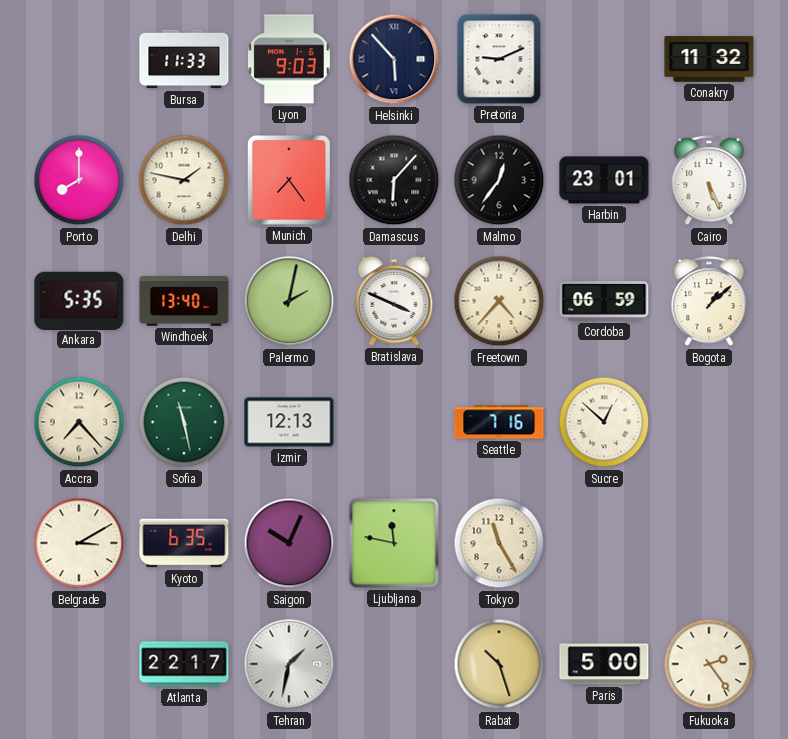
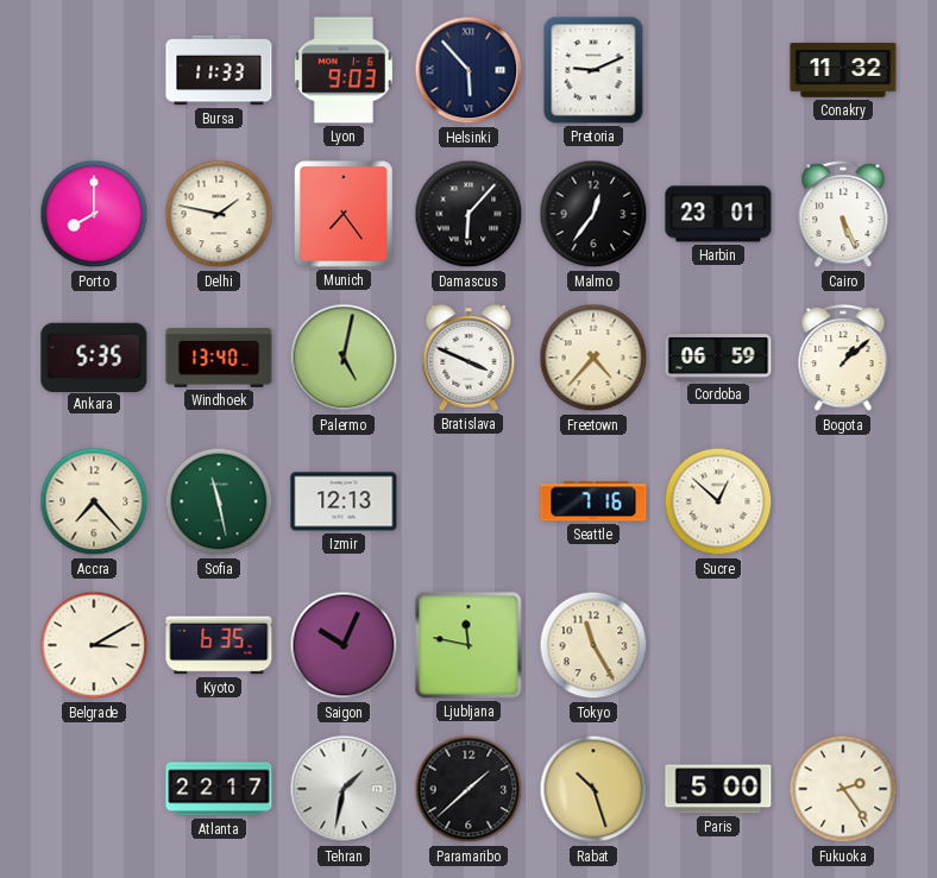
Palermo: 2:02 -> 5:02
Paramaribo: none -> 1:38
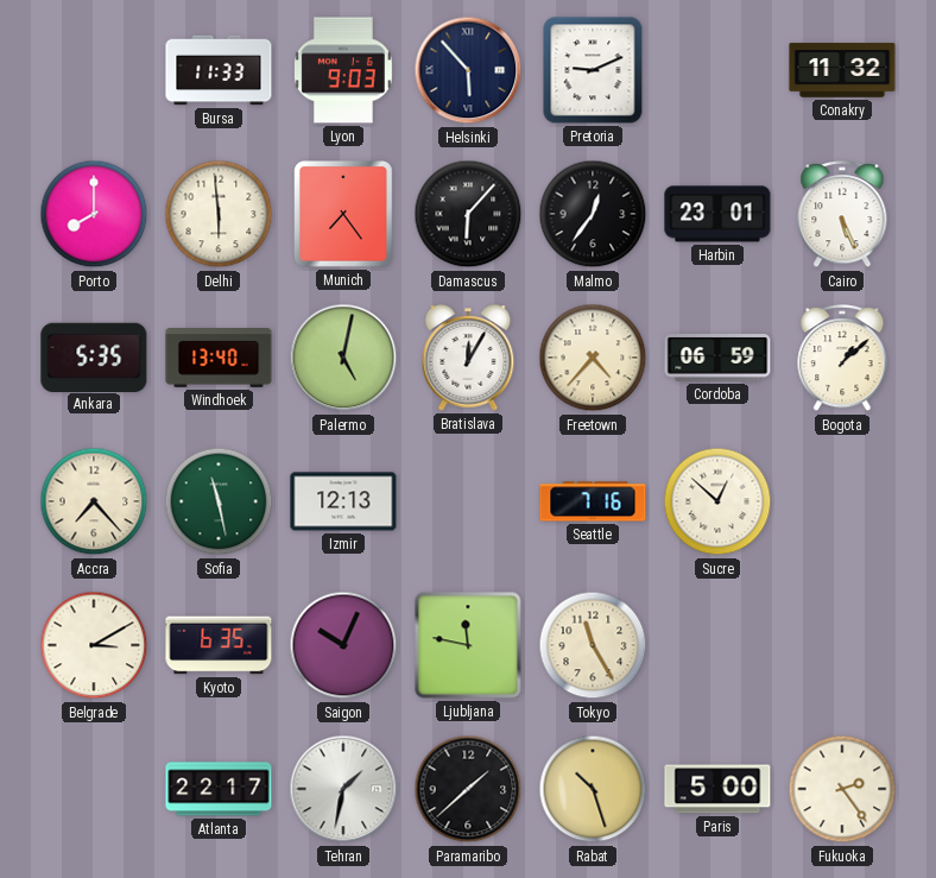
Delhi: 1:47 -> 5:59
Bratislava: 3:49 -> 12:05
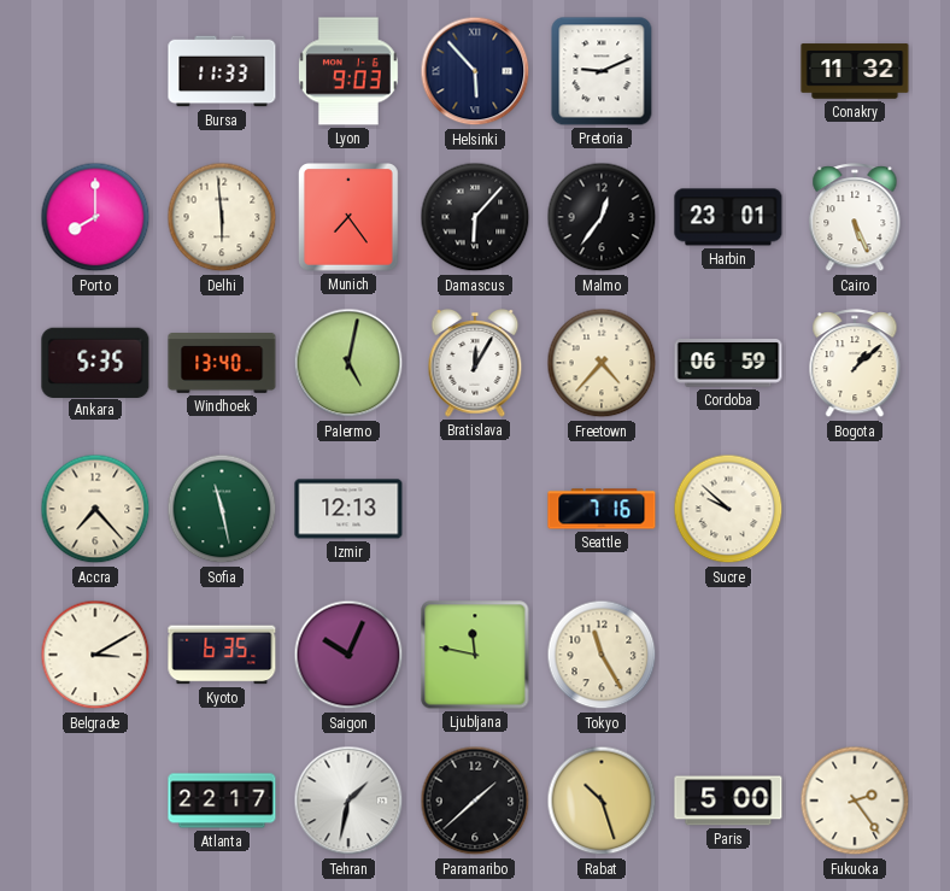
Sucre: 12:52 -> 9:52
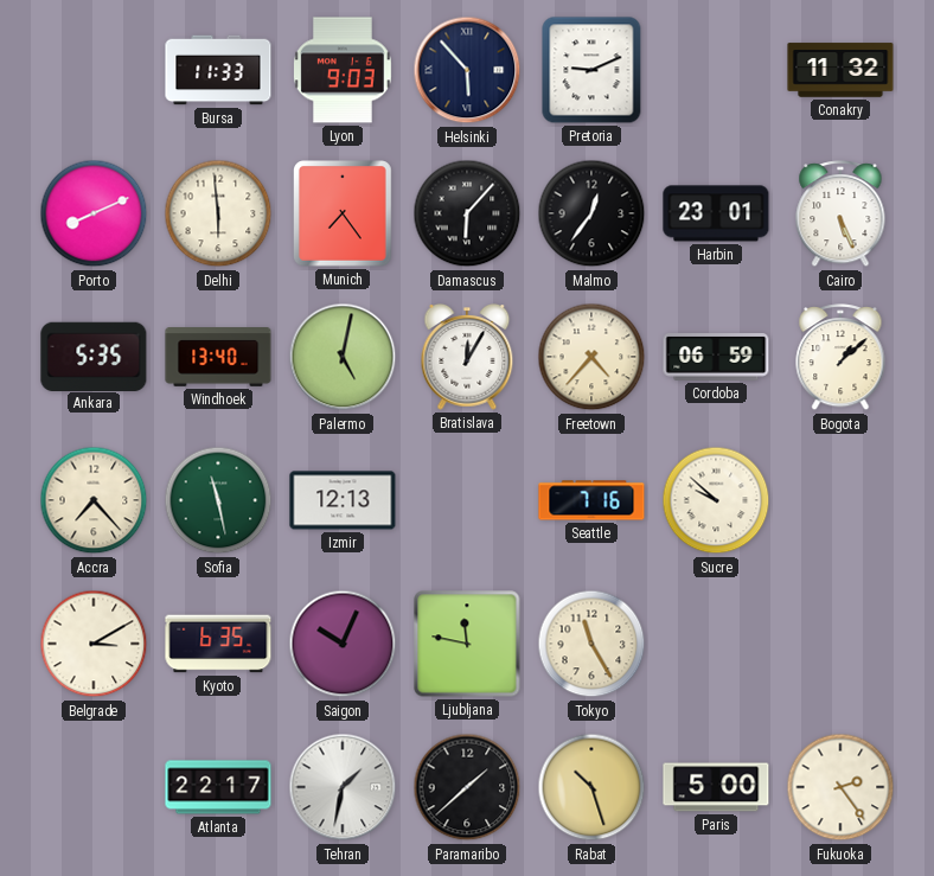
Porto: 8:00 -> 8:11
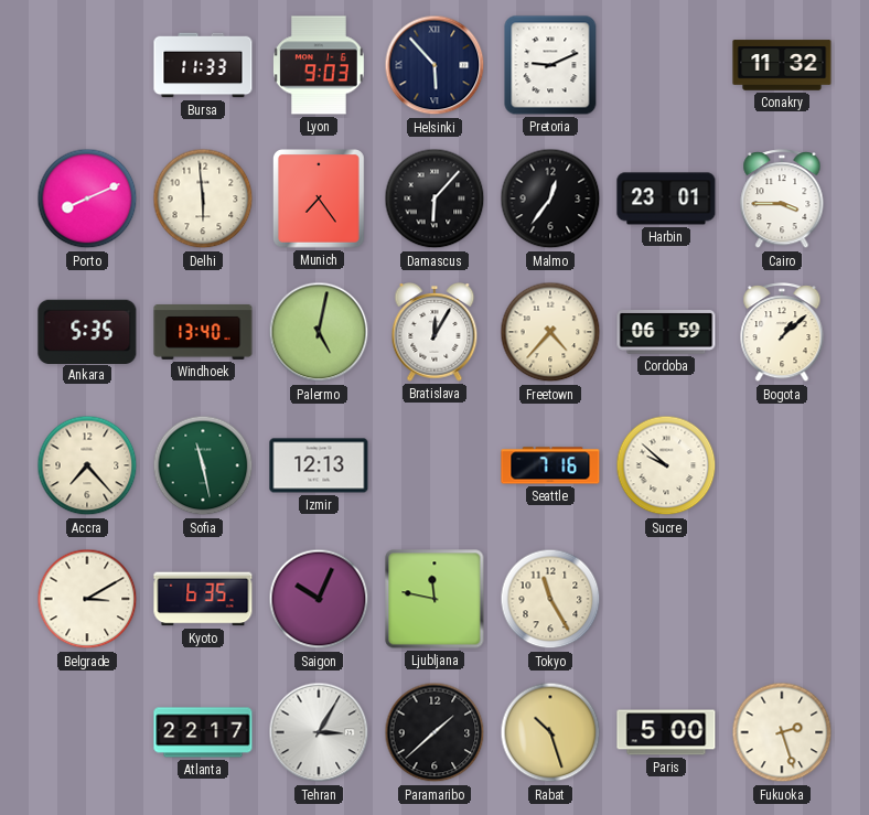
Cairo: 5:26 -> 3:45
Tehran: 1:32 -> 3:05
Fukuoka: 2:24 -> 2:27
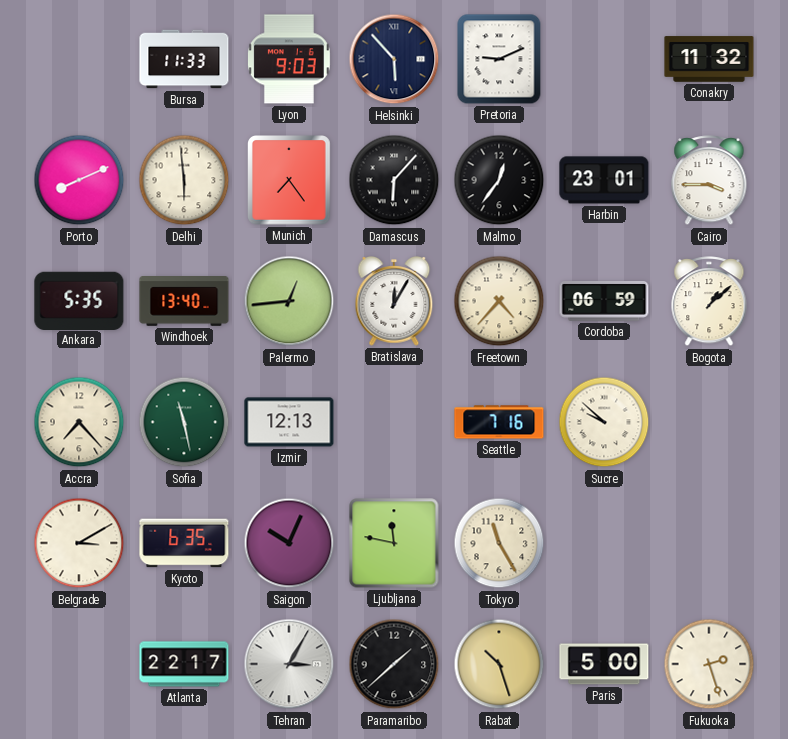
Palermo: 5:02 -> 12:44
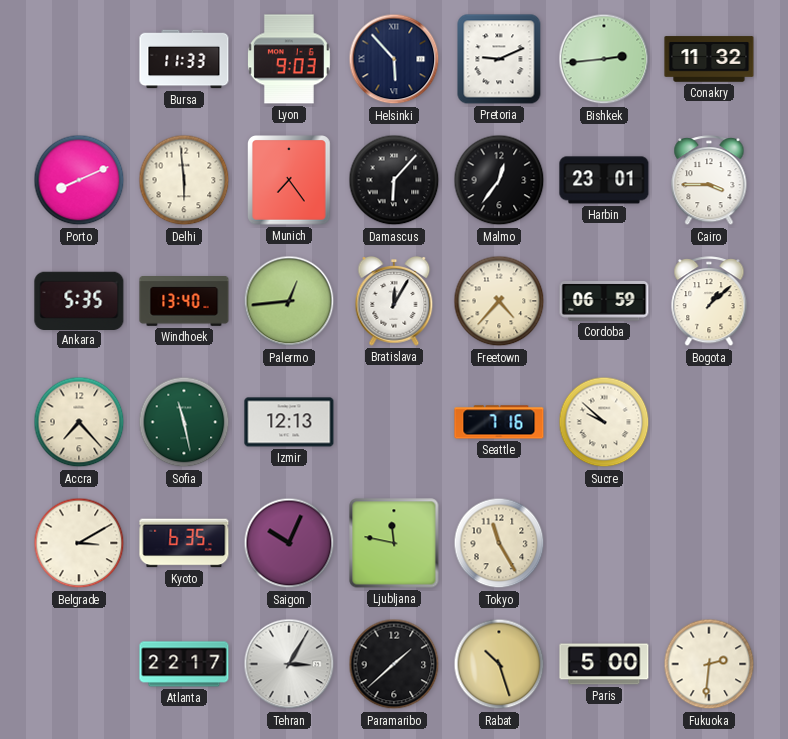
Bishkek: none -> 2:44
Fukuoka: 2:27 -> 2:31
